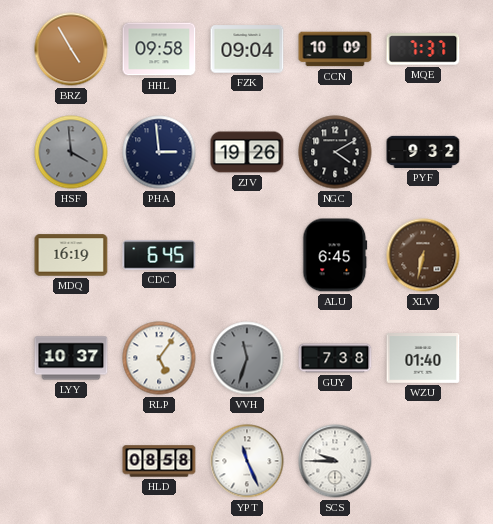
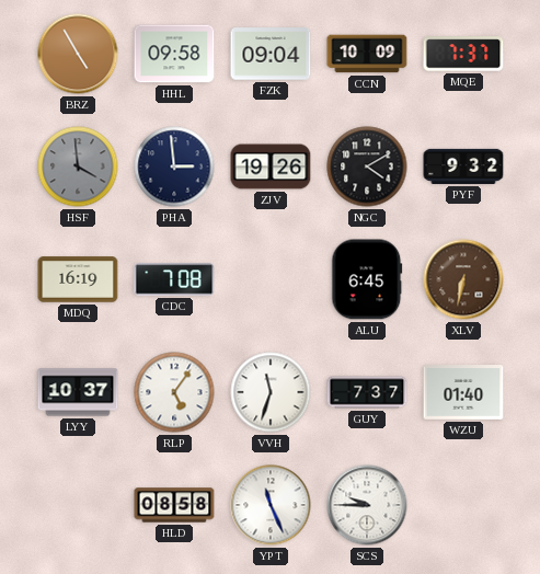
CDC: 6:45 -> 7:08
VVH dial: grey -> white
GUY: 7:38 -> 7:37
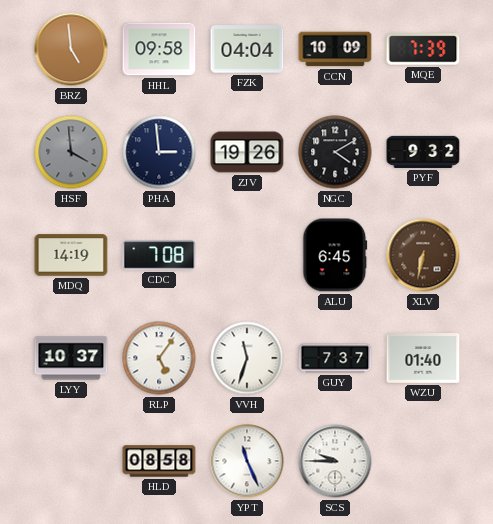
BRZ: 4:55 -> 4:59
FZK: 09:04 -> 04:04
MQE: 7:37 -> 7:39
MDQ: 16:19 -> 14:19
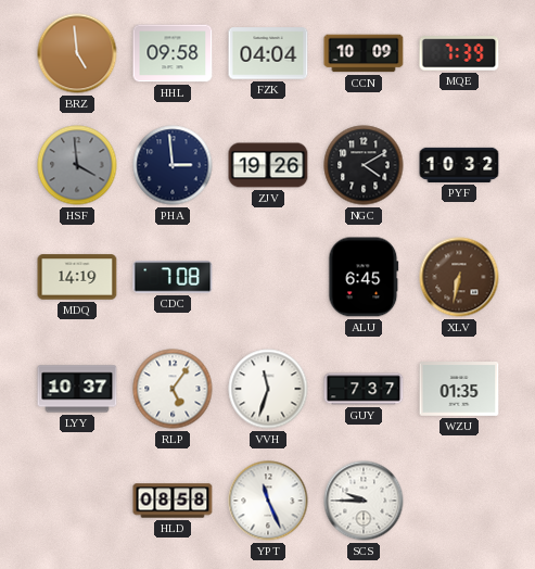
PYF: 9:32 -> 10:32
WZU: 01:40 -> 01:35
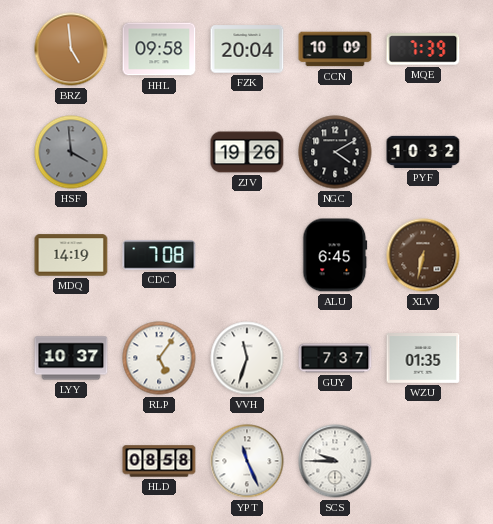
FZK: 04:04 -> 20:04
PHA: 2:59 -> none
